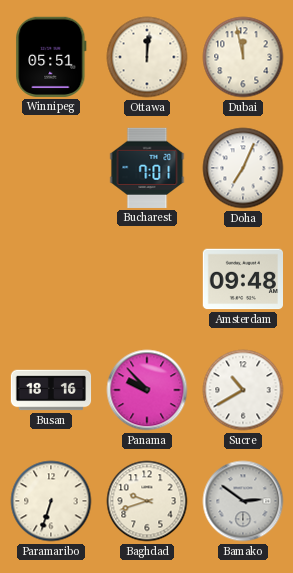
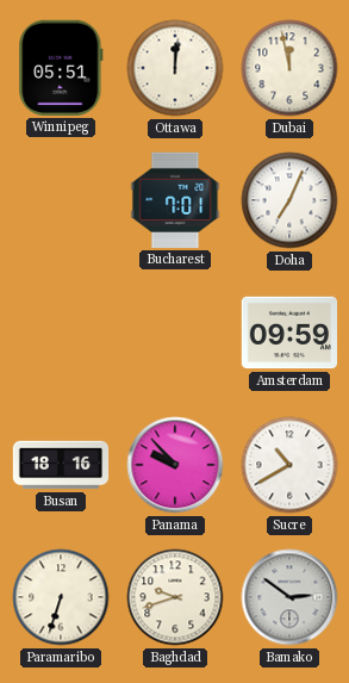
Amsterdam: 09:48 -> 09:59
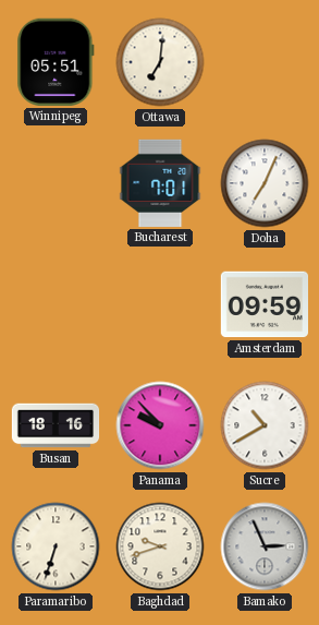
Ottawa: 12:01 -> 7:01
Dubai: 11:58 -> none
Bamako: 2:51 -> 2:56
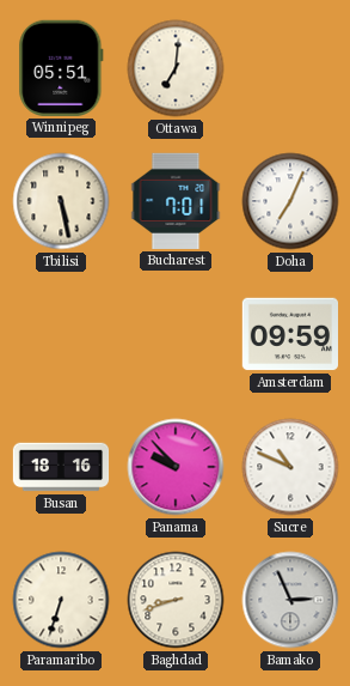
Tbilisi: none -> 5:28
Sucre: 10:40 -> 10:49
Baghdad: 9:42 -> 8:42
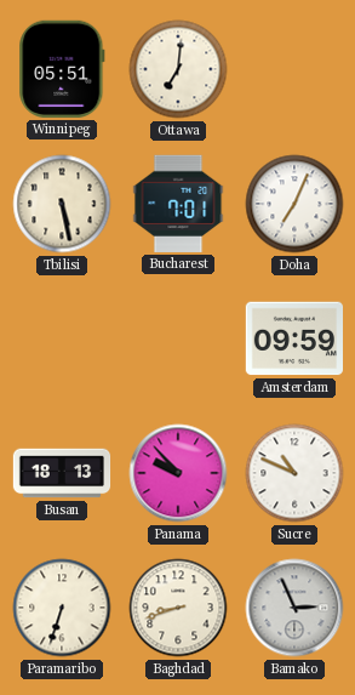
Busan: 18:16 -> 18:13
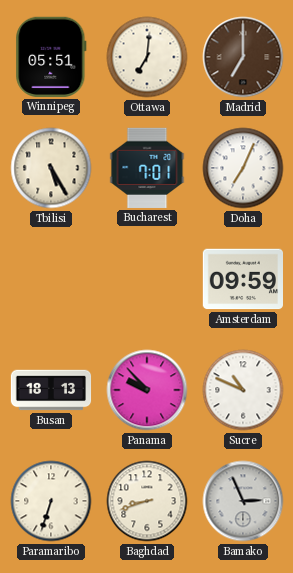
Madrid: none -> 7:00
Tbilisi: 5:28 -> 5:25
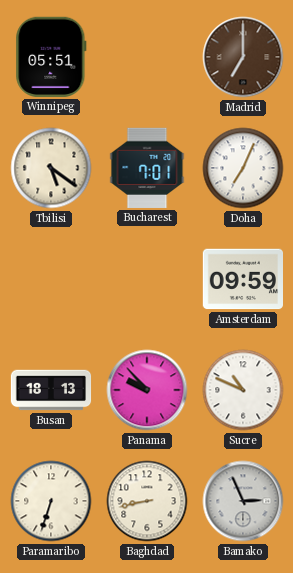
Ottawa: 7:01 -> none
Tbilisi: 5:25 -> 5:21
Baghdad: 8:42 -> 8:43
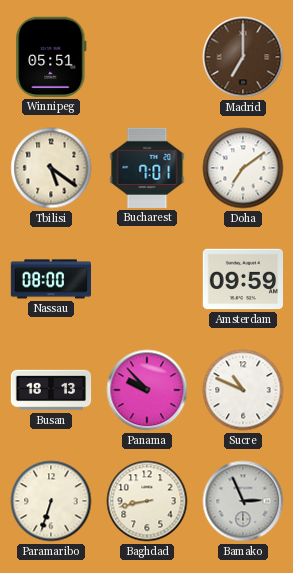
Doha: 7:04 -> 7:09
Nassau: none -> 08:00
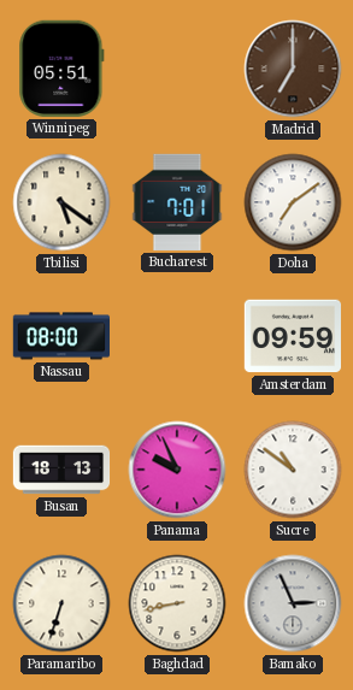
Panama: 9:53 -> 9:56
Sucre: 10:49 -> 10:51
